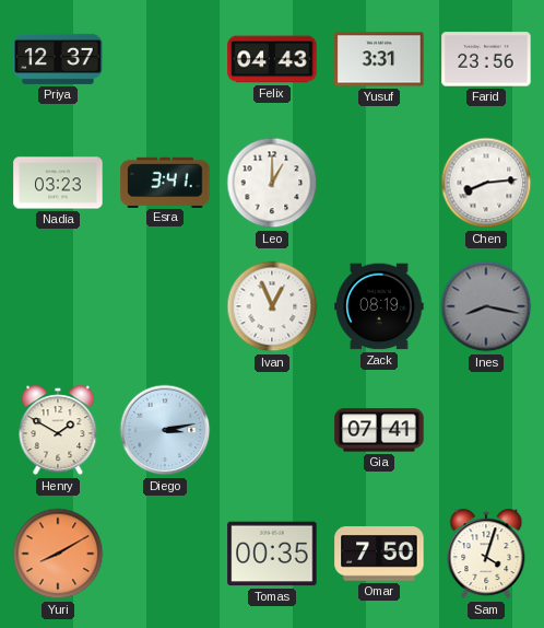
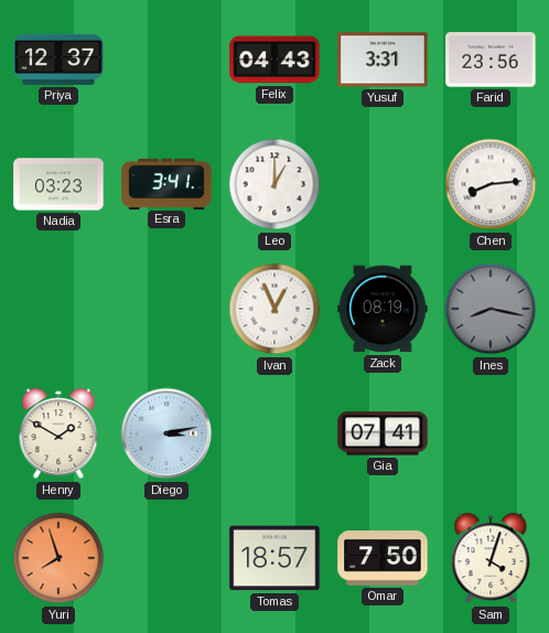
Yuri: 8:10 -> 7:57
Tomas: 00:35 -> 18:57
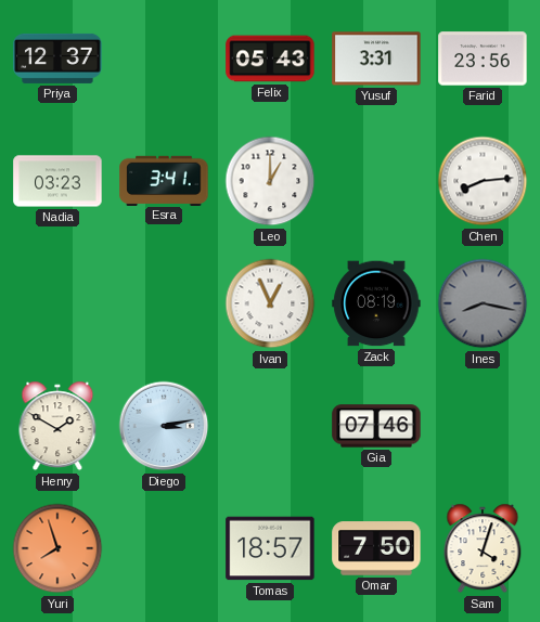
Felix: 04:43 -> 05:43
Gia: 07:41 -> 07:46
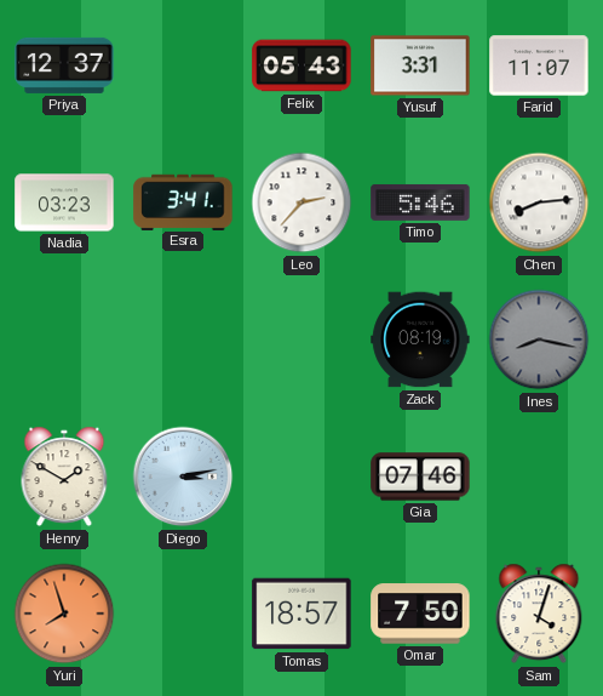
Farid: 23:56 -> 11:07
Leo: 1:00 -> 2:37
Timo: none -> 5:46
Ivan: 12:56 -> none
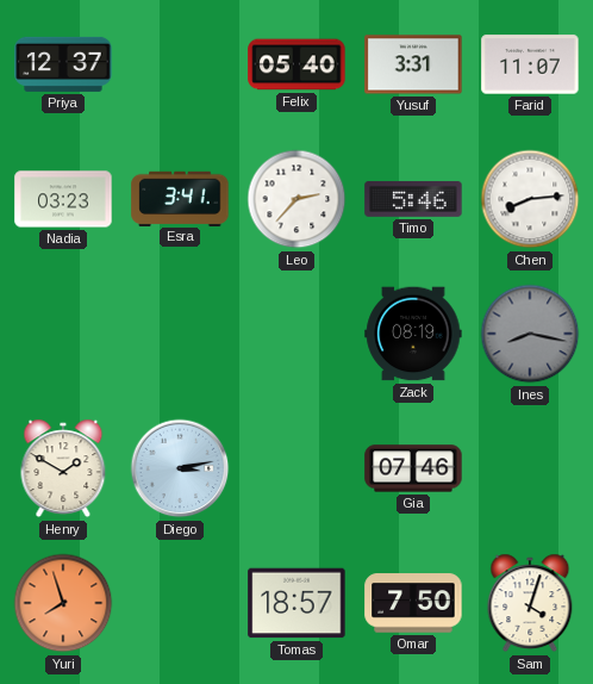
Felix: 05:43 -> 05:40
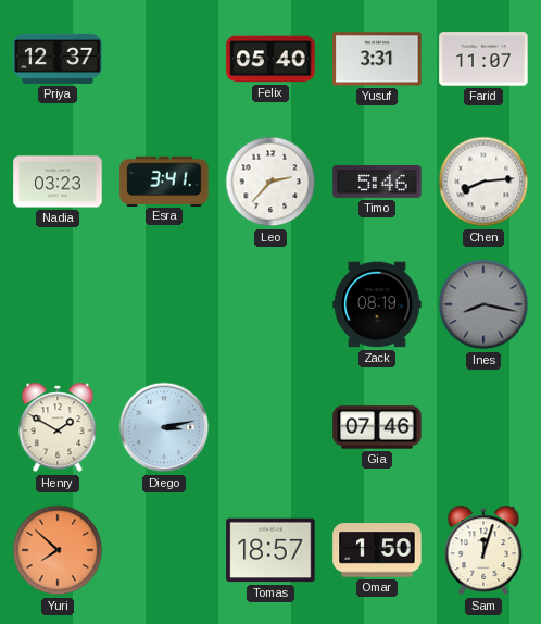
Yuri: 7:57 -> 7:52
Omar: 7:50 -> 1:50
Sam: 4:03 -> 12:03
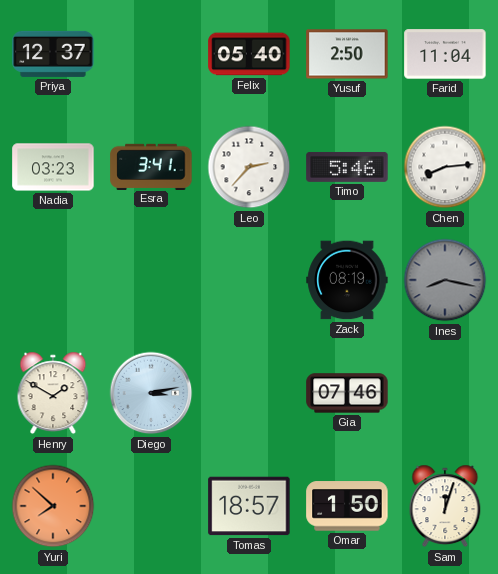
Yusuf: 3:31 -> 2:50
Farid: 11:07 -> 11:04
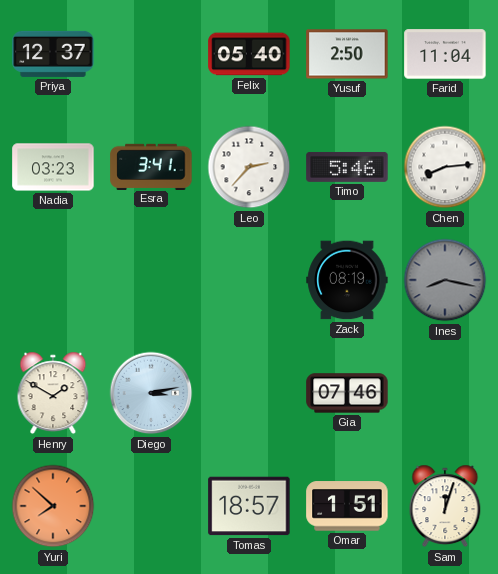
Omar: 1:50 -> 1:51
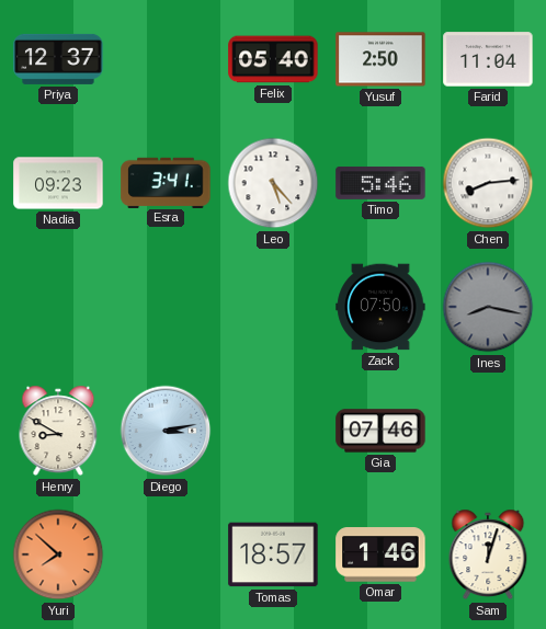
Nadia: 03:23 -> 09:23
Leo: 2:37 -> 5:23
Zack: 08:19 -> 07:50
Henry: 1:50 -> 8:50
Omar: 1:51 -> 1:46
